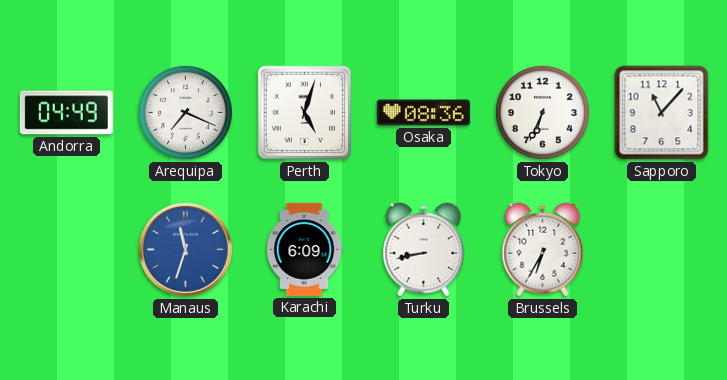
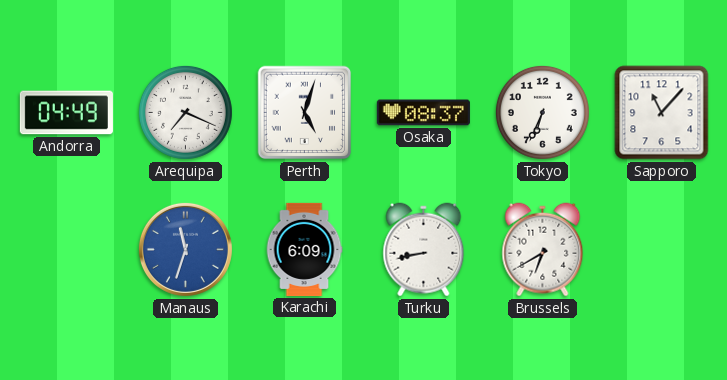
Osaka: 08:36 -> 08:37
Brussels: 6:35 -> 6:40
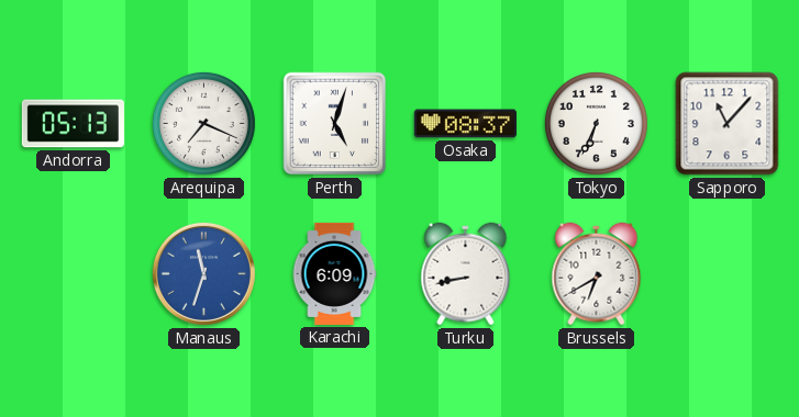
Andorra: 04:49 -> 05:13
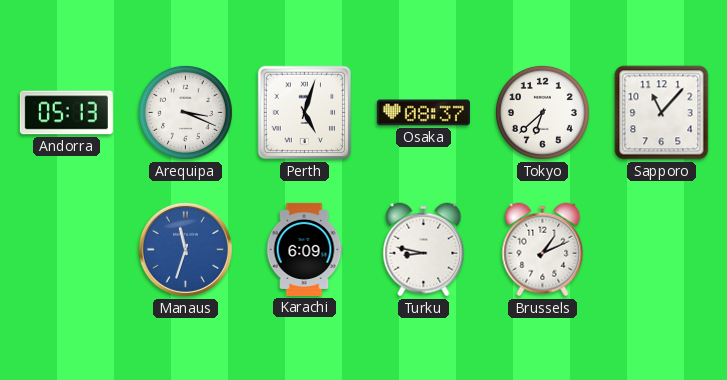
Arequipa: 7:19 -> 3:19
Tokyo: 6:34 -> 6:38
Turku: 8:43 -> 8:47
Brussels: 6:40 -> 1:11
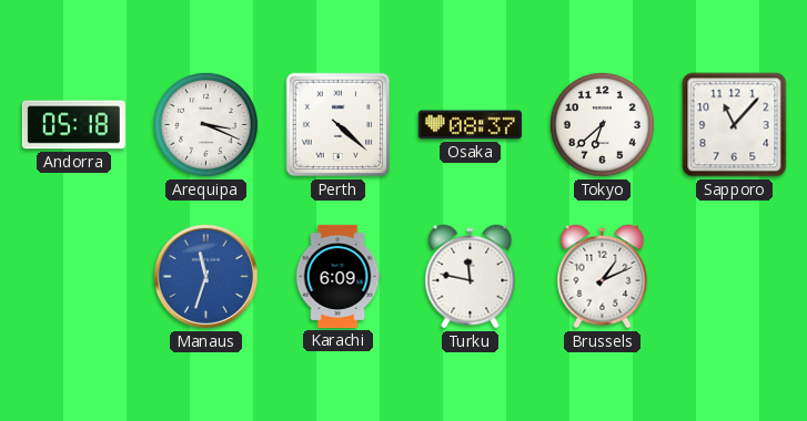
Andorra: 05:13 -> 05:18
Perth: 5:03 -> 4:22
Turku: 8:47 -> 11:47
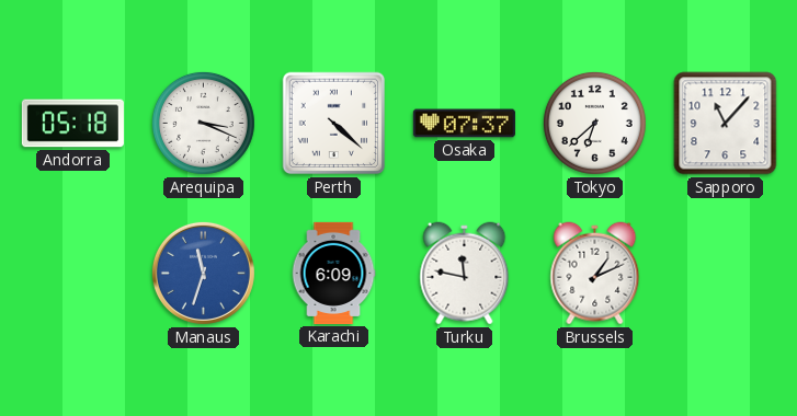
Osaka: 08:37 -> 07:37
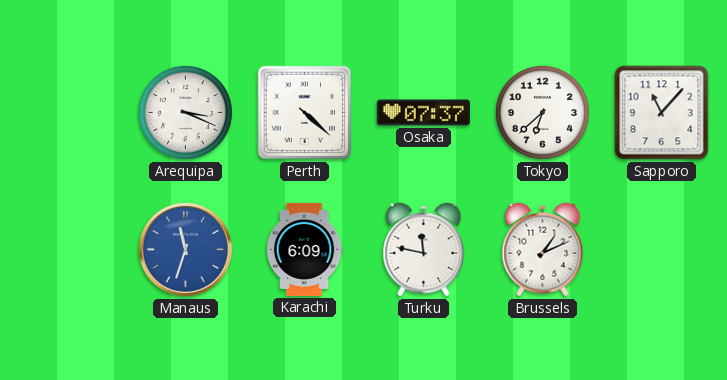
Andorra: 05:18 -> none
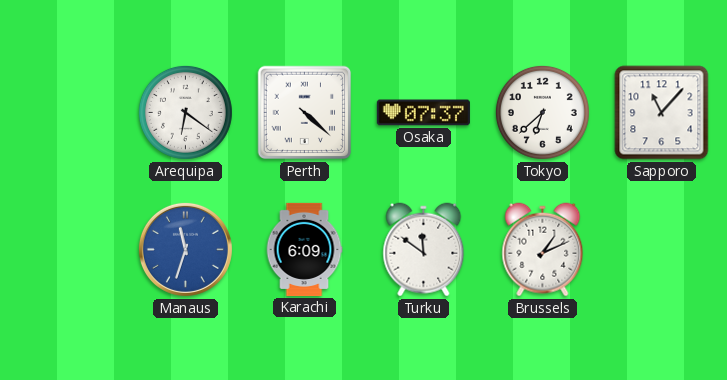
Arequipa: 3:19 -> 6:21
Turku: 11:47 -> 11:51
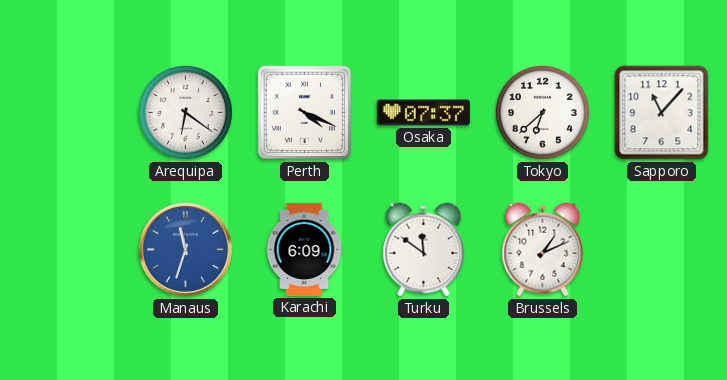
Perth: 4:22 -> 4:19
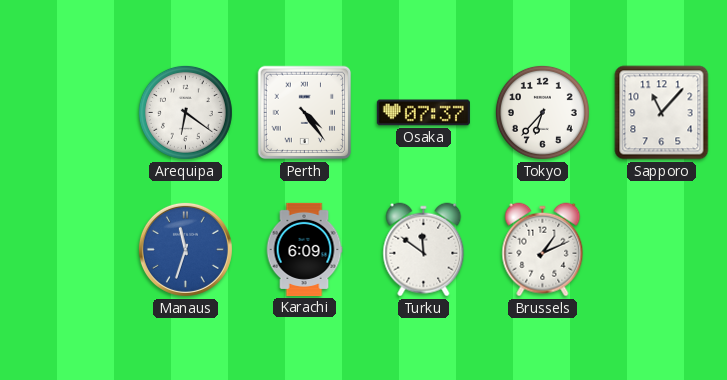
Perth: 4:19 -> 4:24
Tokyo: 6:38 -> 6:37
